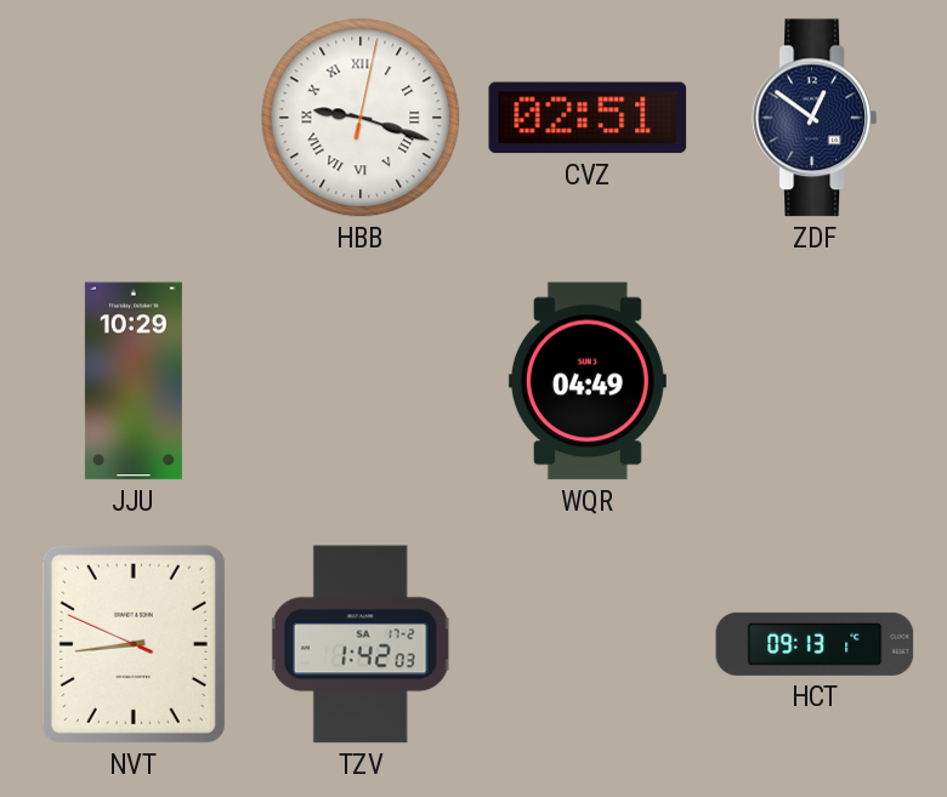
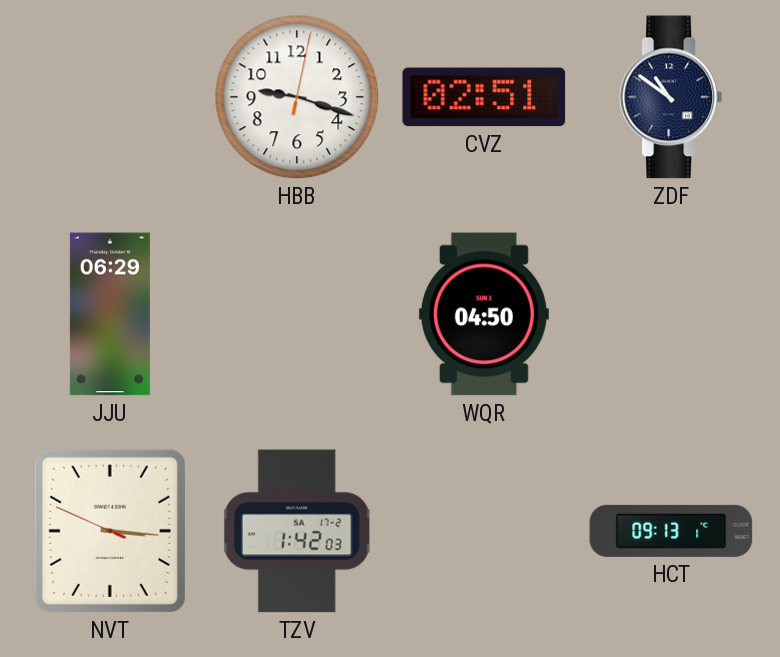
HBB numerals: Roman -> Arabic
ZDF: 12:51 -> 10:51
JJU: 10:29 -> 06:29
WQR: 04:49 -> 04:50
NVT: 8:43 -> 3:15
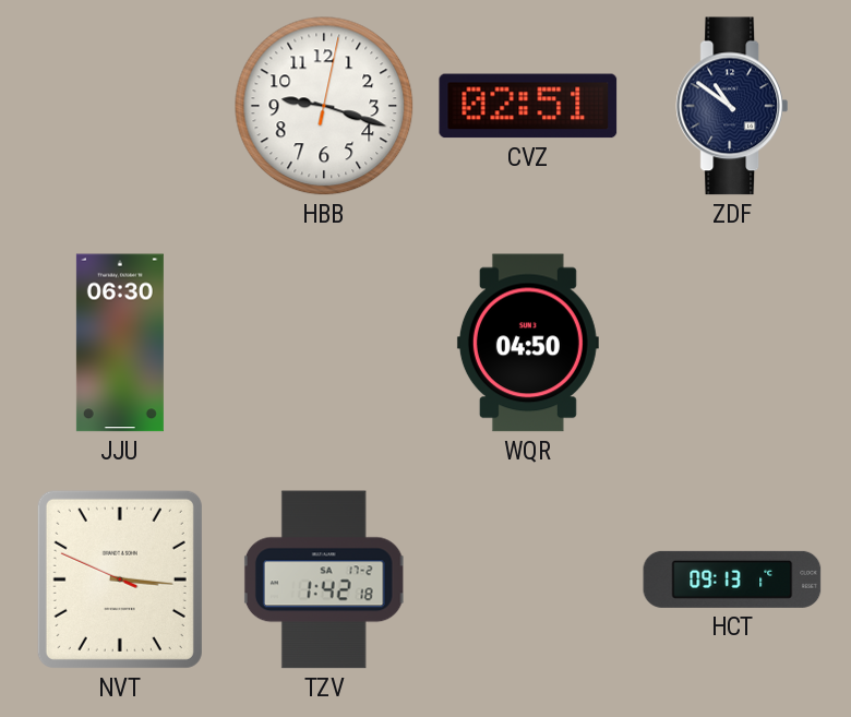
JJU: 06:29 -> 06:30
TZV: 1:42:03 -> 1:42:18
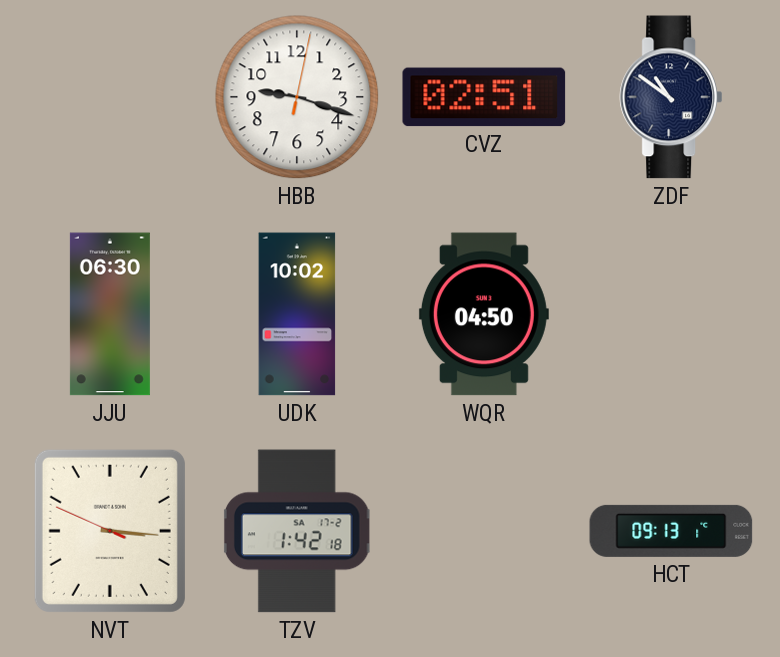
UDK: none -> 10:02
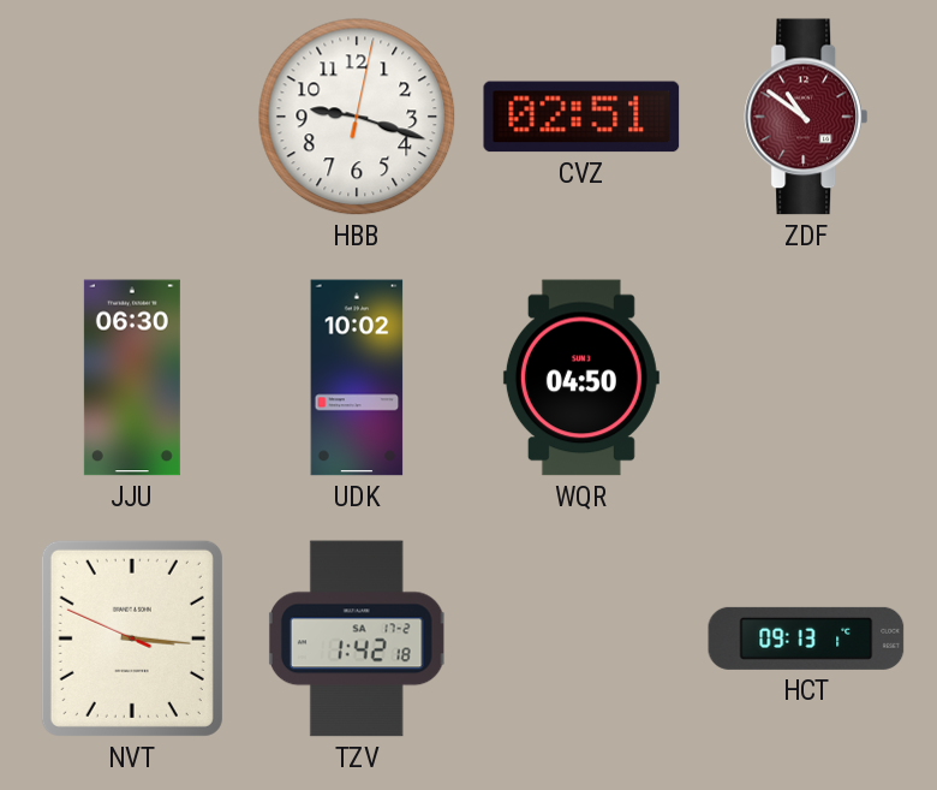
ZDF dial: navy -> burgundy
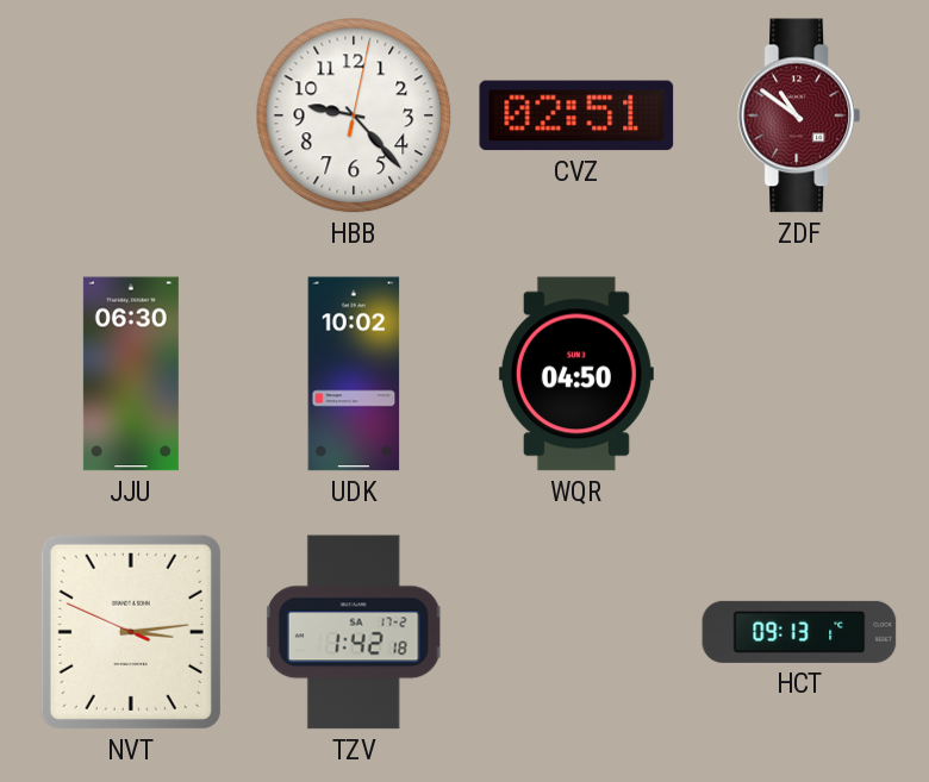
HBB: 9:18 -> 9:23
NVT: 3:15 -> 3:13
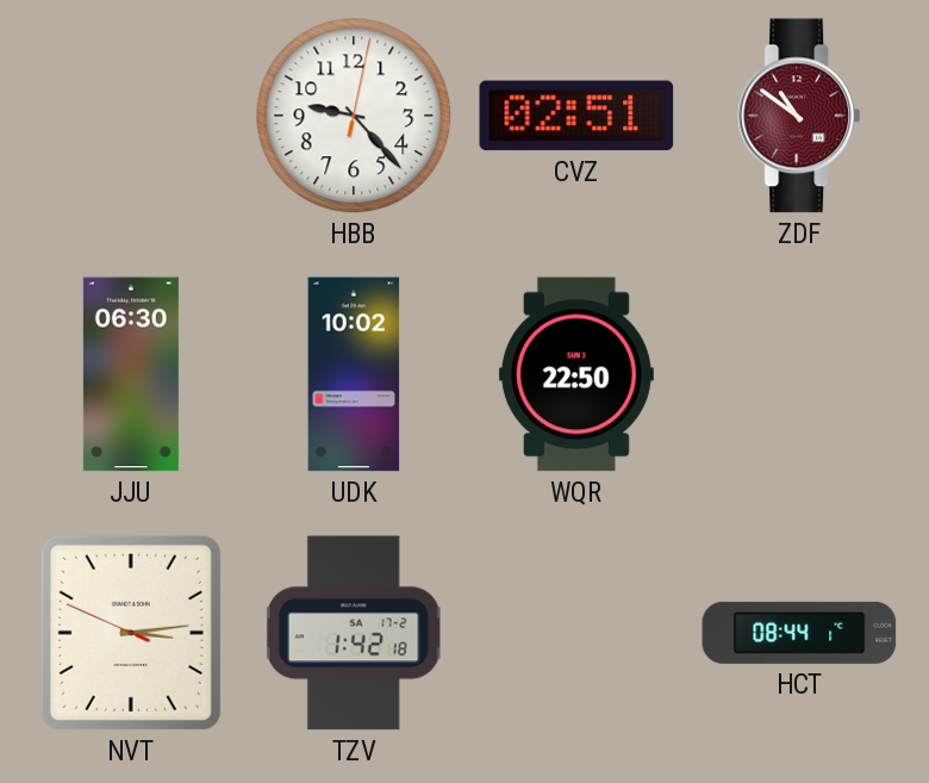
WQR: 04:50 -> 22:50
HCT: 09:13 -> 08:44
